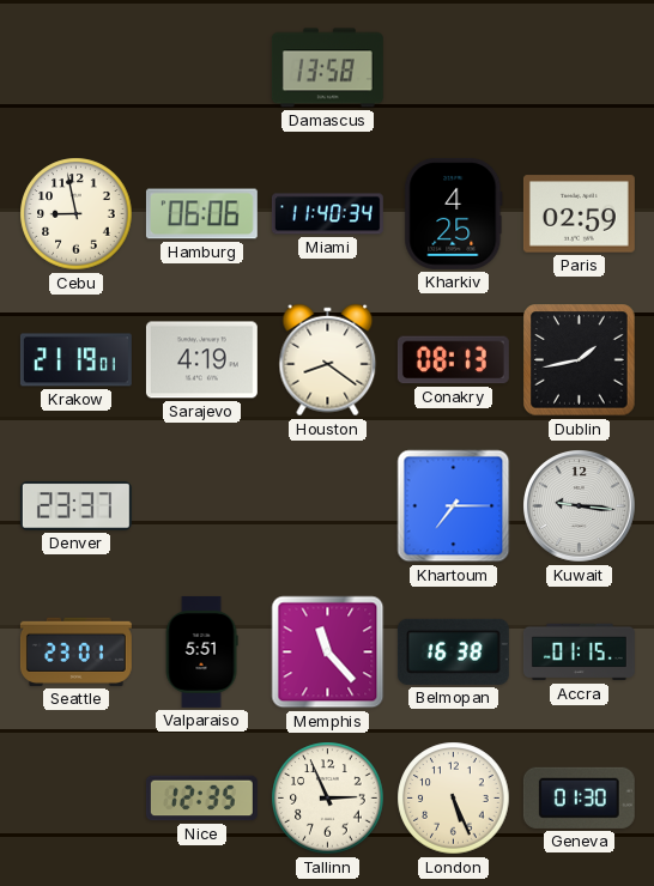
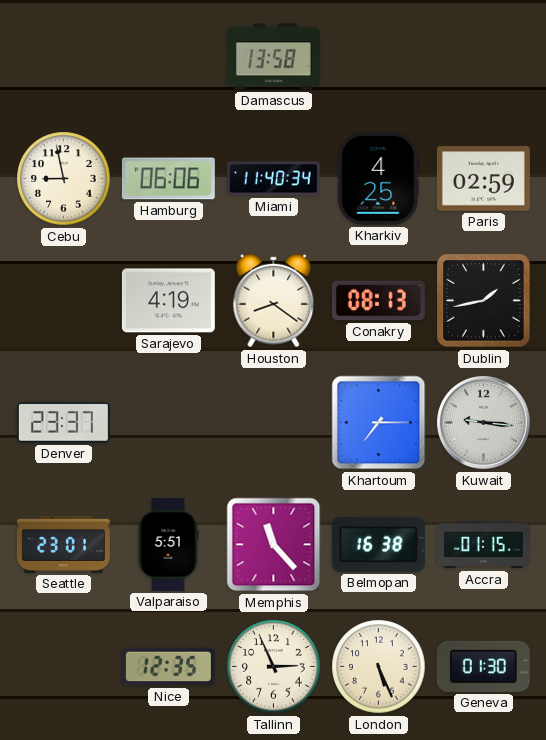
Krakow: 21:19 -> none
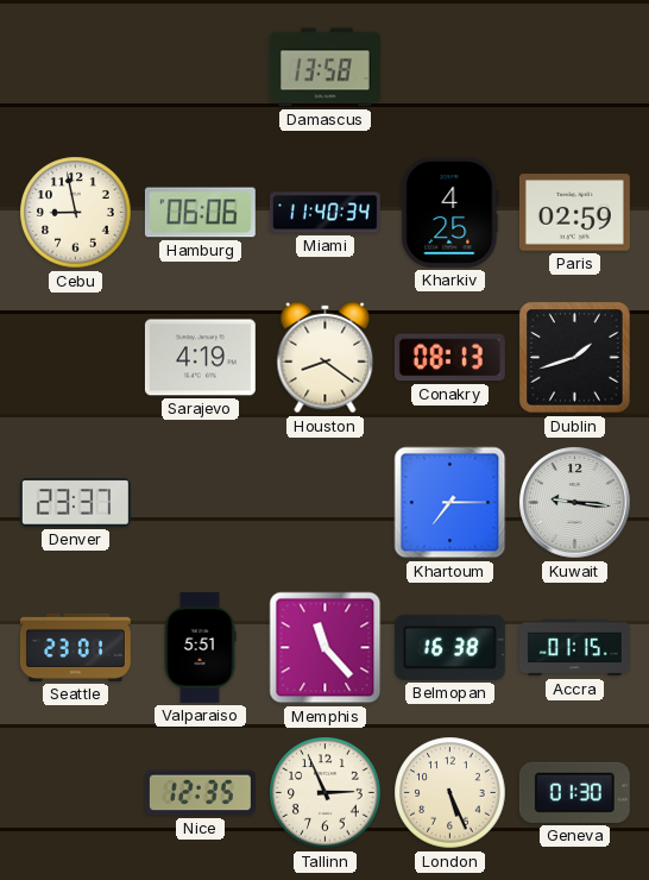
Dublin: 1:43 -> 1:42
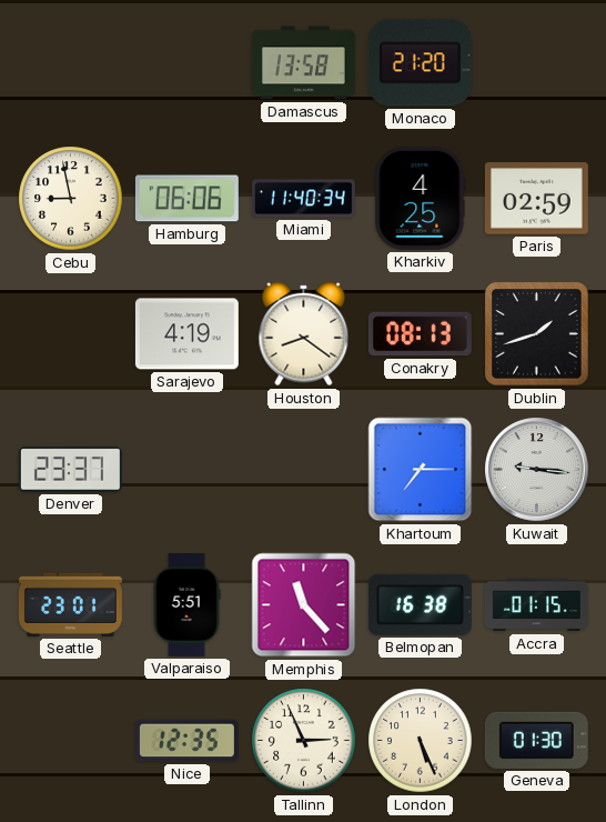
Monaco: none -> 21:20
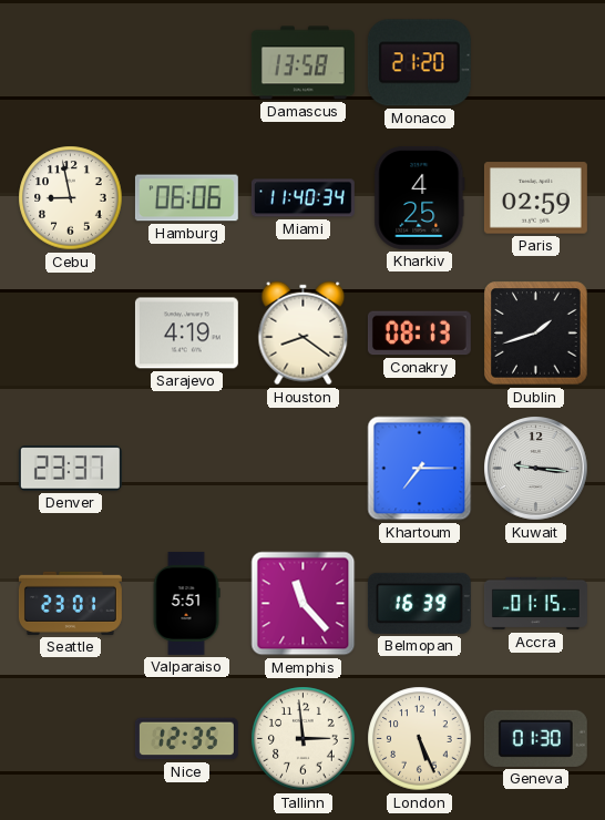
Belmopan: 16:38 -> 16:39
Tallinn: 2:56 -> 2:59
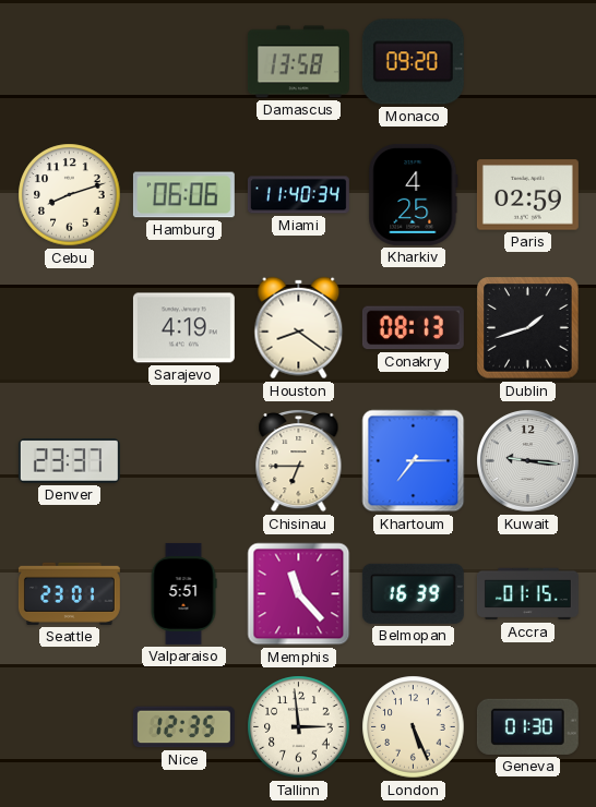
Monaco: 21:20 -> 09:20
Cebu: 8:58 -> 8:12
Chisinau: none -> 6:45
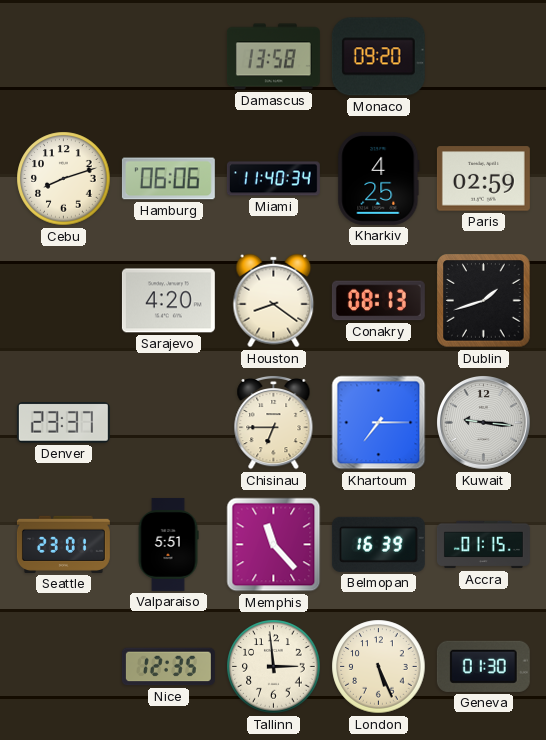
Sarajevo: 4:19 -> 4:20
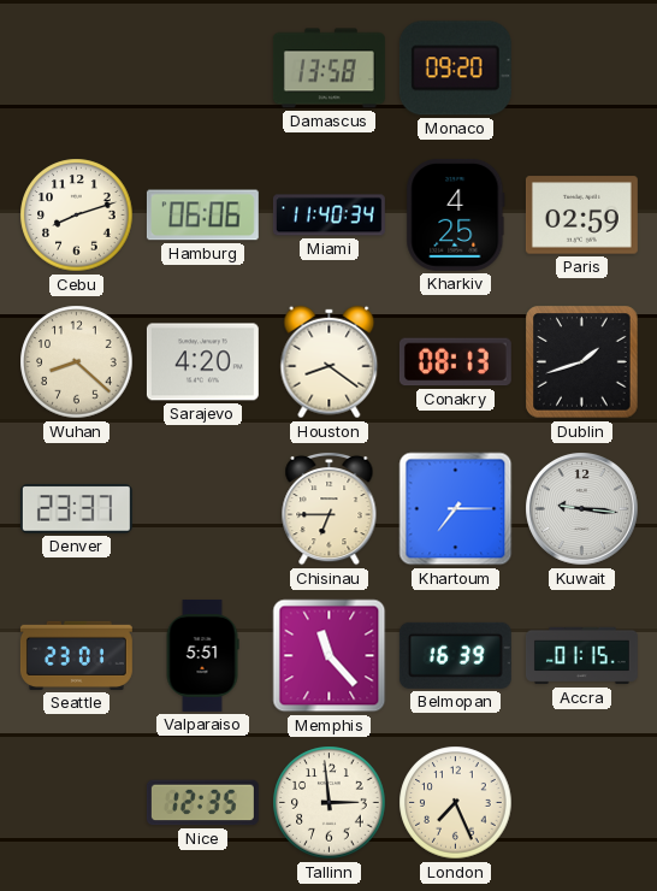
Wuhan: none -> 8:22
London: 5:26 -> 7:26
Geneva: 01:30 -> none
